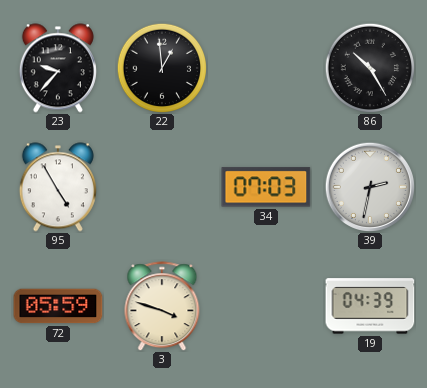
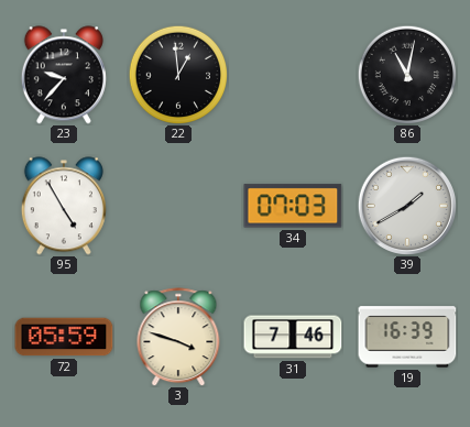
86: 10:25 -> 11:02
39: 2:32 -> 1:40
31: none -> 7:46
19: 04:39 -> 16:39
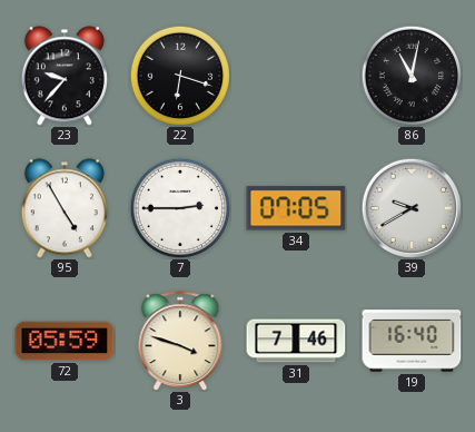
22: 12:59 -> 6:18
7: none -> 2:45
34: 07:03 -> 07:05
39: 1:40 -> 9:40
19: 16:39 -> 16:40
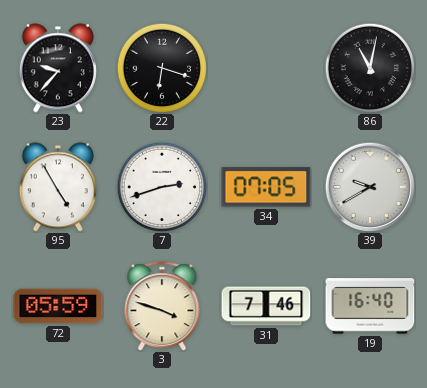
7: 2:45 -> 2:42
